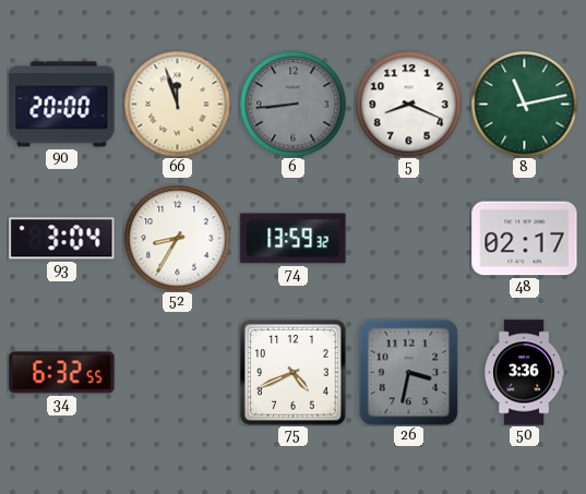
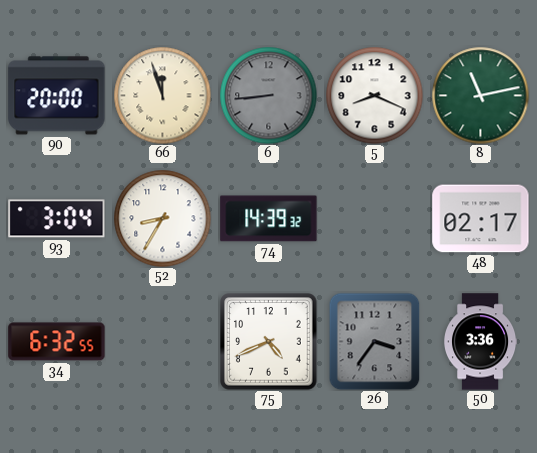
74: 13:59 -> 14:39
26: 3:32 -> 3:36
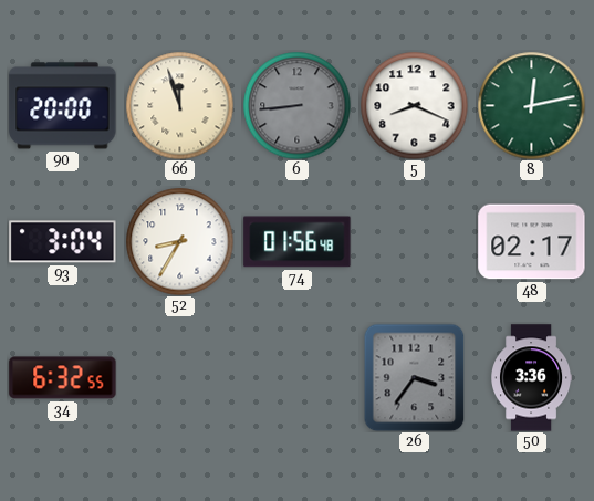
8: 11:13 -> 12:13
74: 14:39 -> 01:56
75: 4:41 -> none
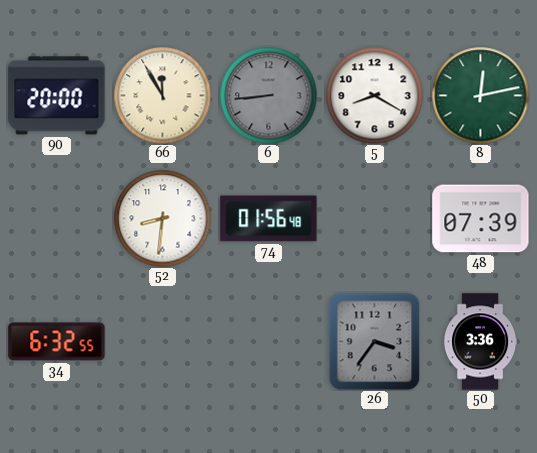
66: 11:57 -> 11:55
5: 8:19 -> 8:20
93: 3:04 -> none
52: 8:35 -> 8:31
48: 02:17 -> 07:39
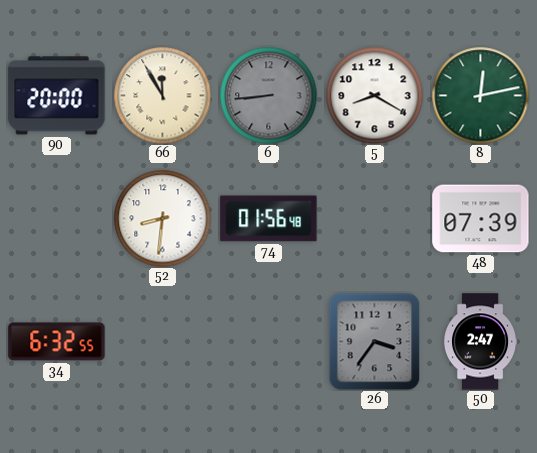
50: 3:36 -> 2:47
